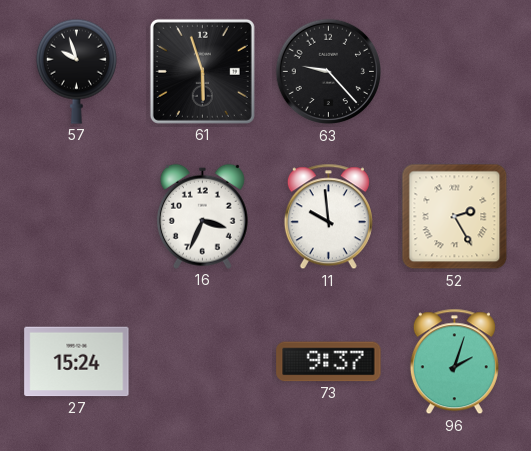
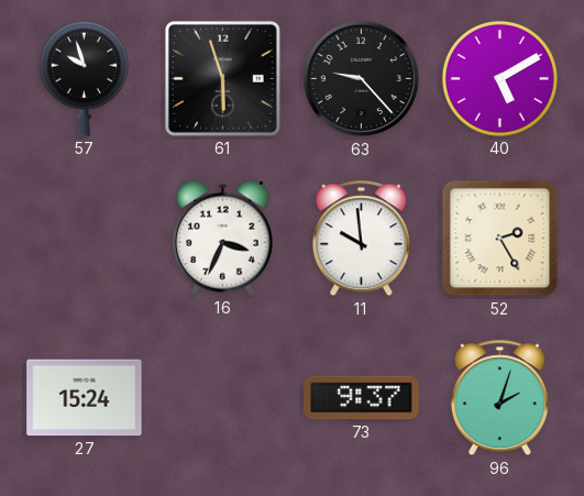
40: none -> 5:10
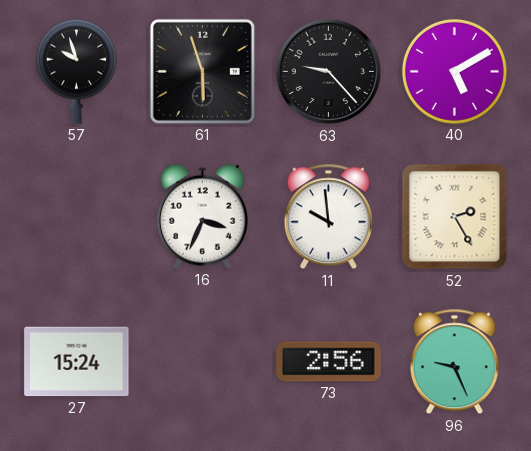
73: 9:37 -> 2:56
96: 2:03 -> 9:26
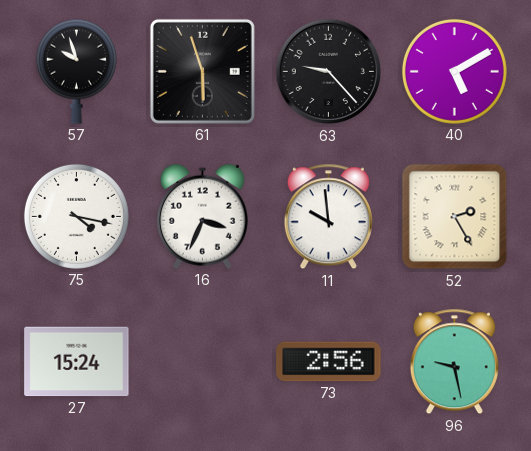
75: none -> 4:17
96: 9:26 -> 9:28
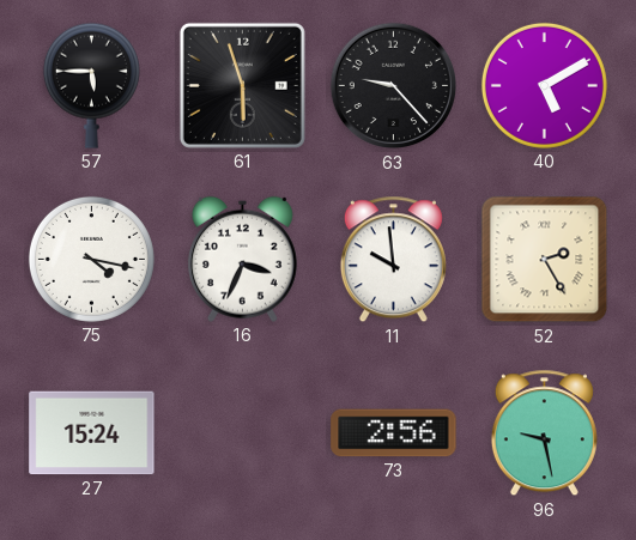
57: 9:57 -> 5:45
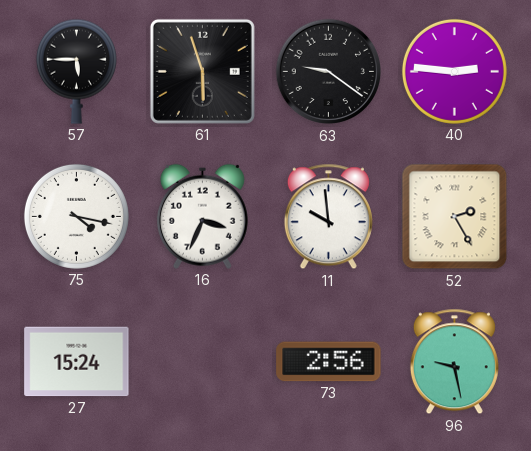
63: 9:23 -> 9:21
40: 5:10 -> 2:46
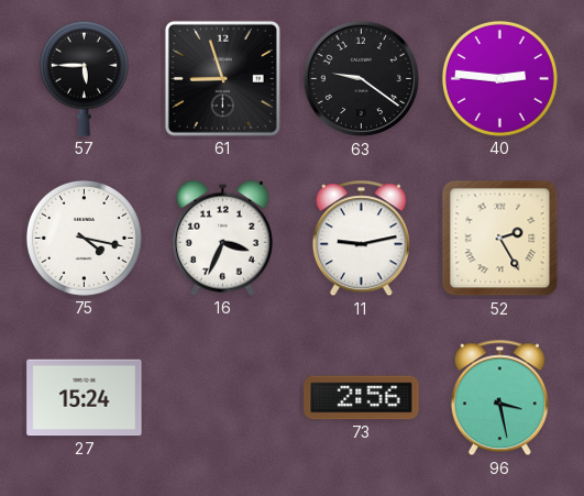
61: 5:57 -> 8:57
11: 9:59 -> 9:13
96: 9:28 -> 3:28
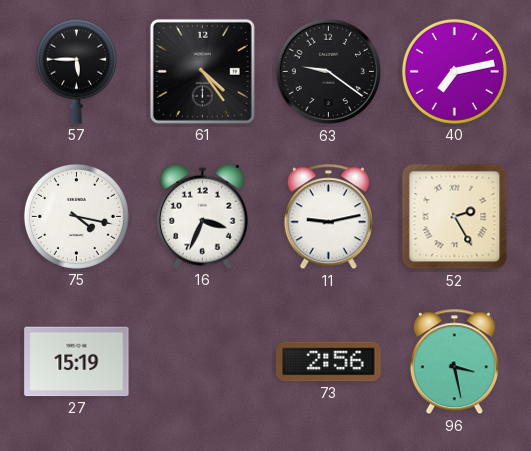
61: 8:57 -> 4:24
40: 2:46 -> 7:13
27: 15:24 -> 15:19
